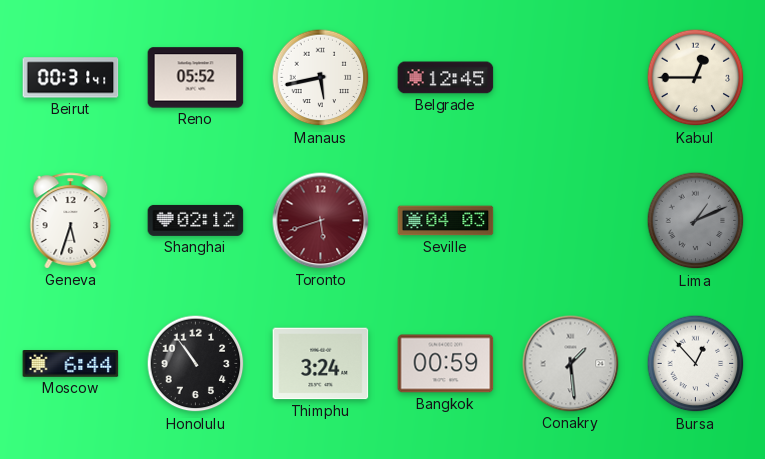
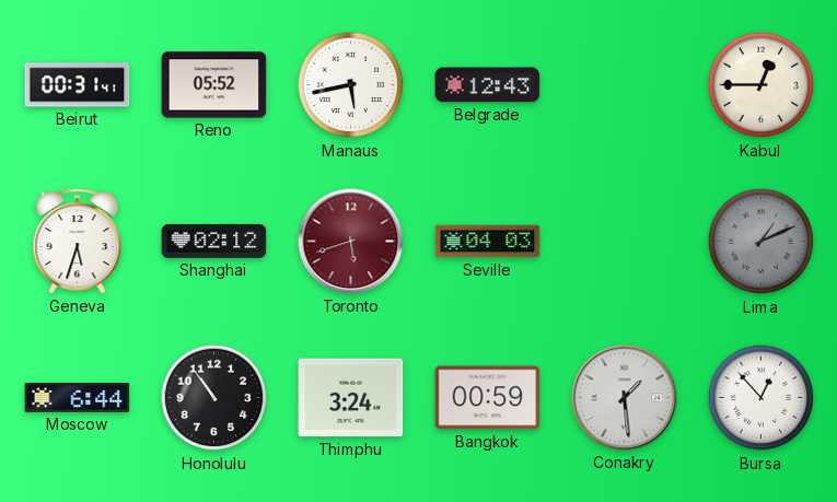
Belgrade: 12:45 -> 12:43
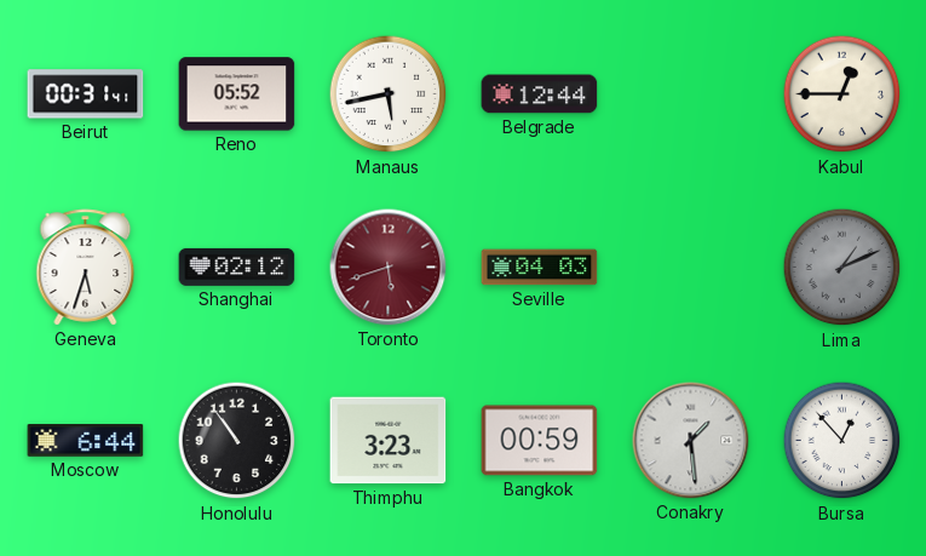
Belgrade: 12:43 -> 12:44
Thimphu: 3:24 -> 3:23
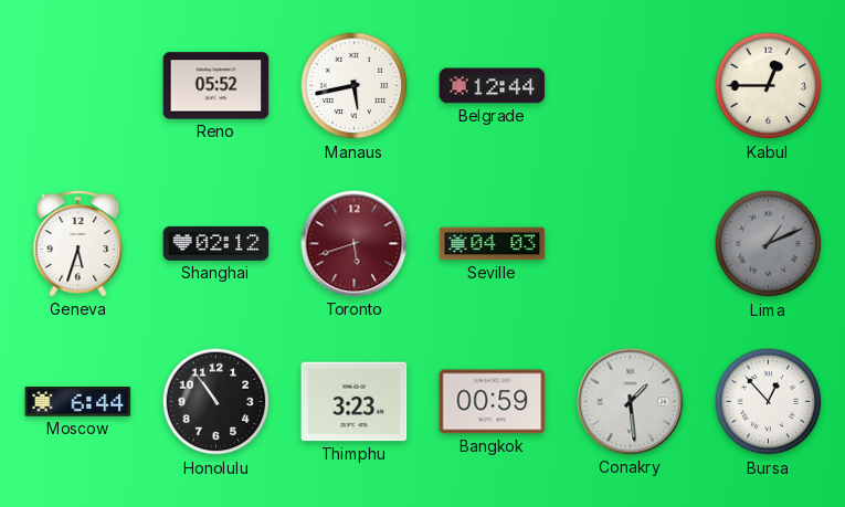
Beirut: 00:31 -> none
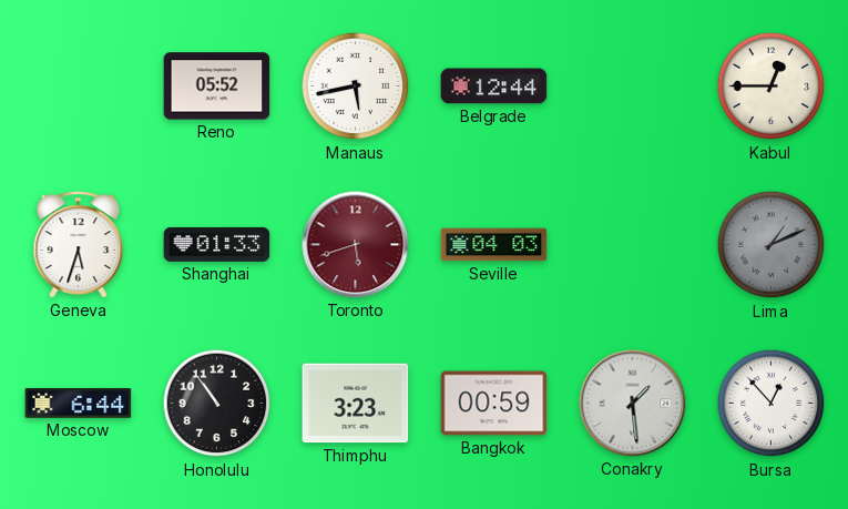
Shanghai: 02:12 -> 01:33
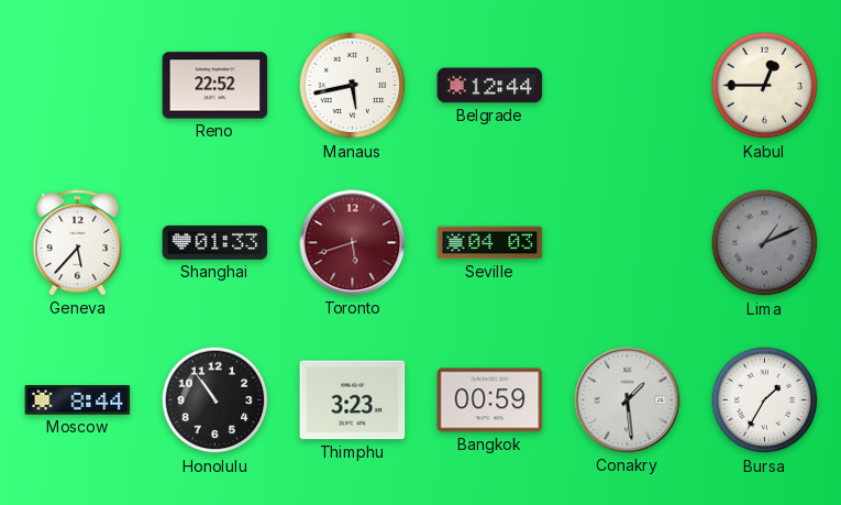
Reno: 05:52 -> 22:52
Geneva: 5:33 -> 5:37
Moscow: 6:44 -> 8:44
Bursa: 12:53 -> 1:35
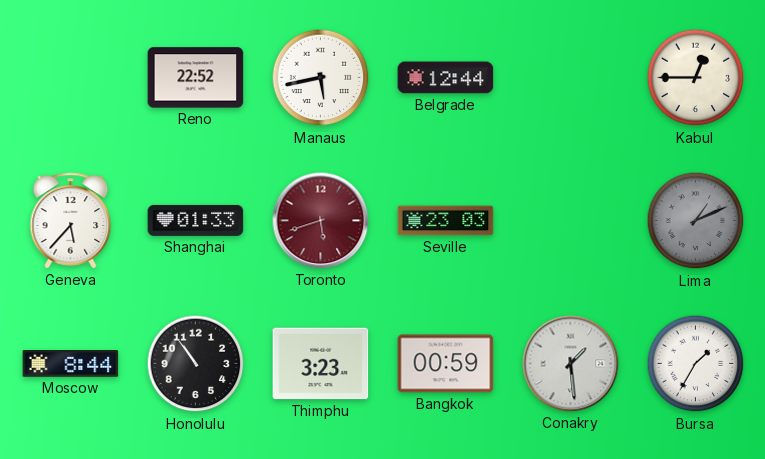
Seville: 04:03 -> 23:03
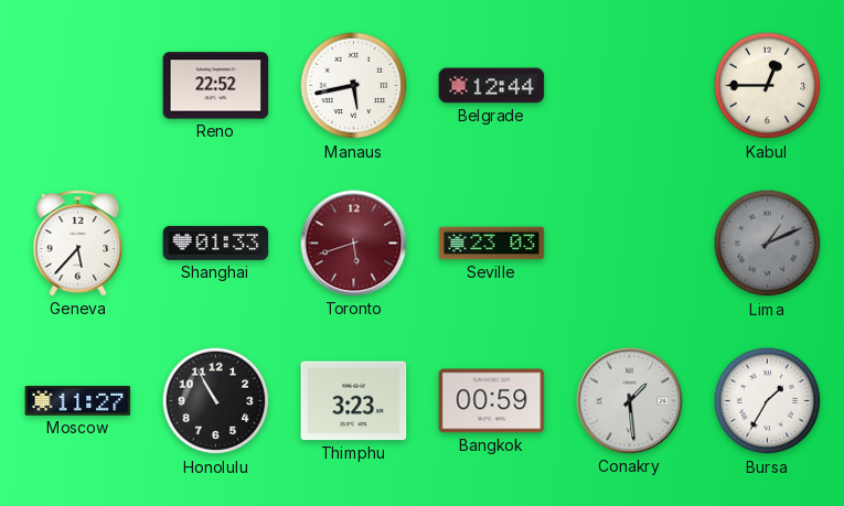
Moscow: 8:44 -> 11:27
Honolulu: 10:54 -> 10:55
